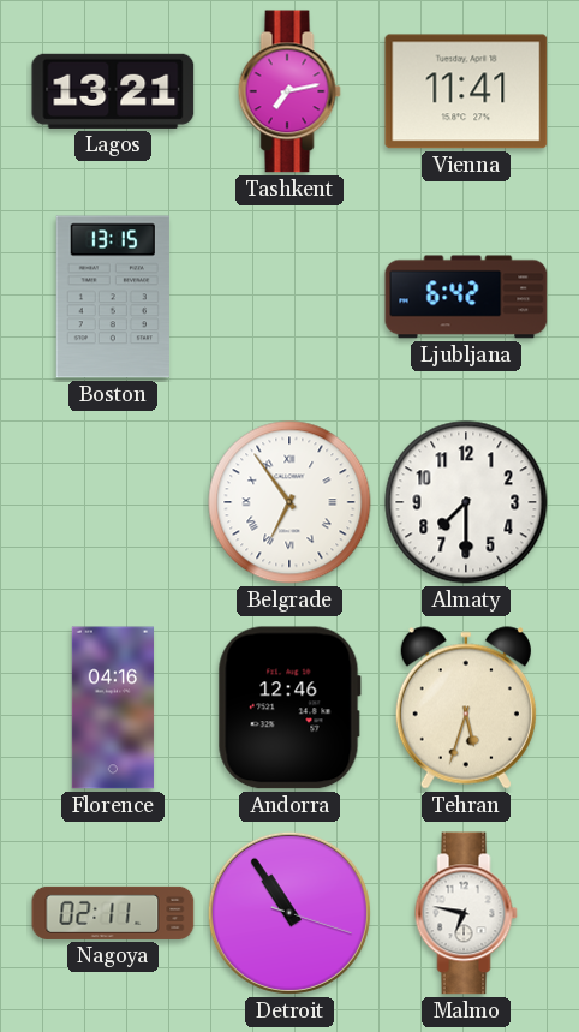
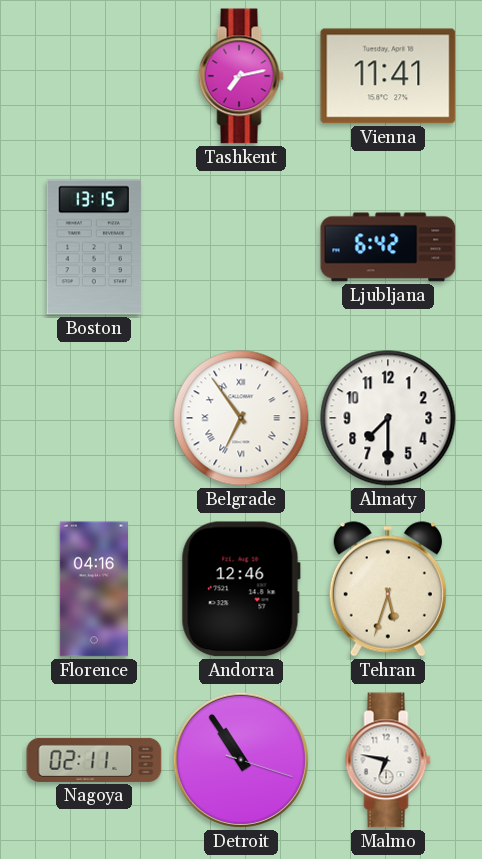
Lagos: 13:21 -> none
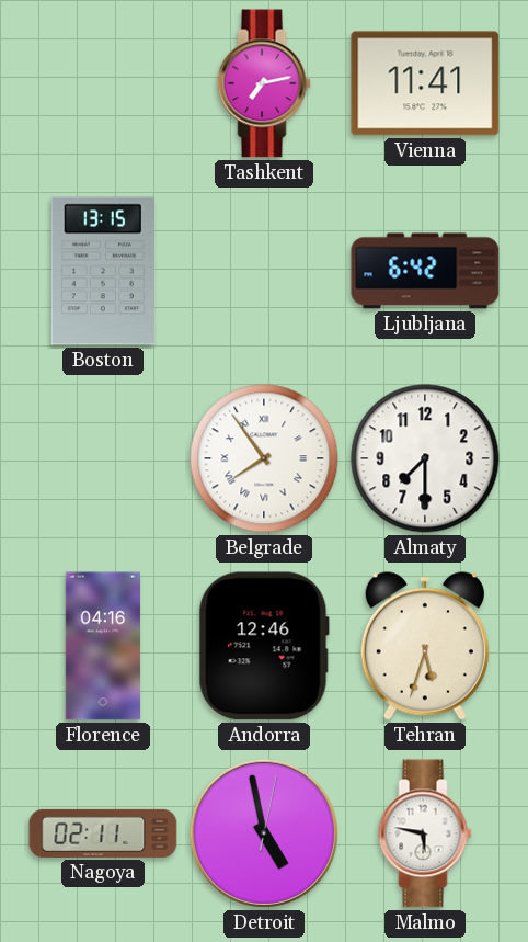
Belgrade: 6:54 -> 7:54
Detroit: 10:54 -> 4:58
Malmo: 6:47 -> 5:47
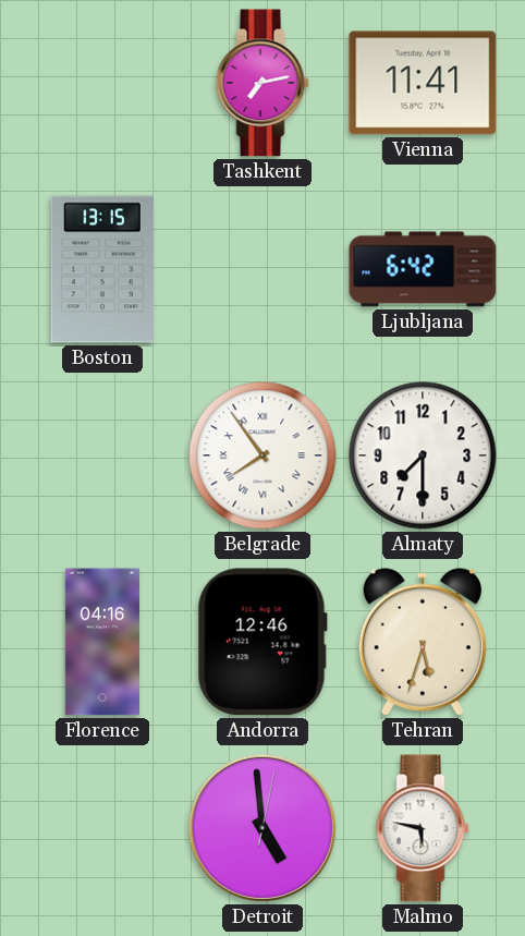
Nagoya: 02:11 -> none
Detroit: 4:58 -> 4:59
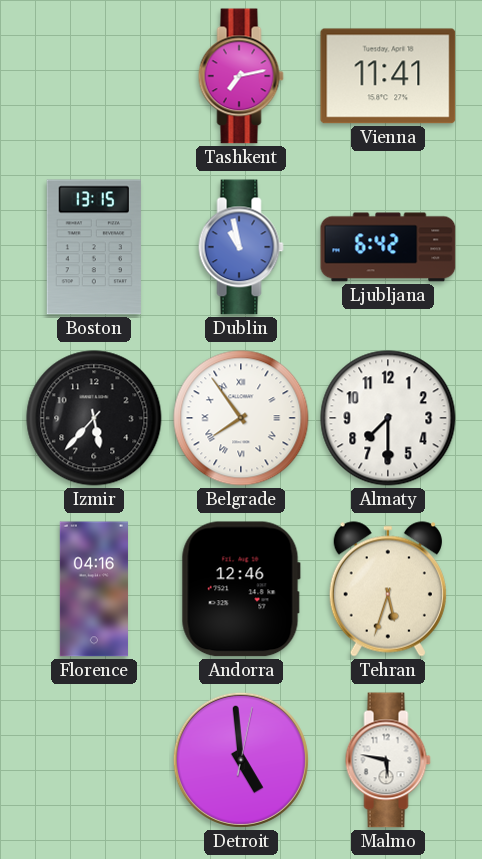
Dublin: none -> 10:58
Izmir: none -> 5:37
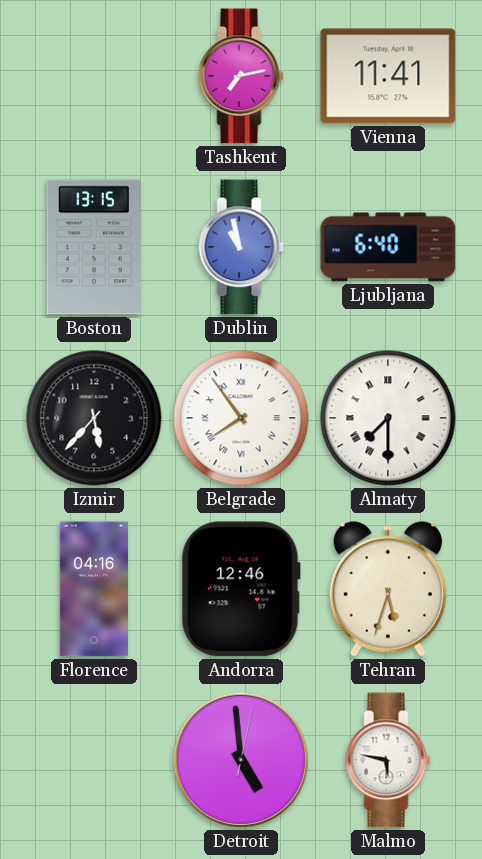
Ljubljana: 6:42 -> 6:40
Almaty numerals: Arabic -> Roman
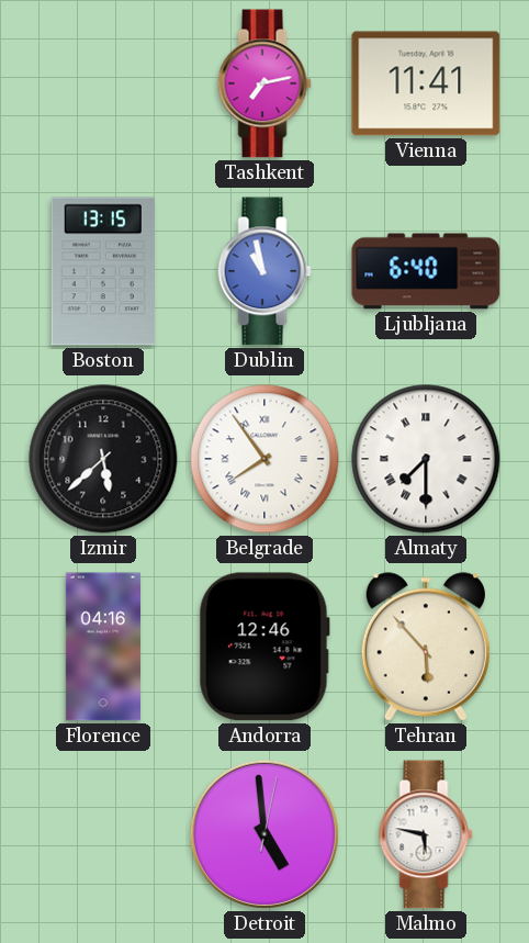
Izmir: 5:37 -> 5:38
Tehran: 5:33 -> 5:53
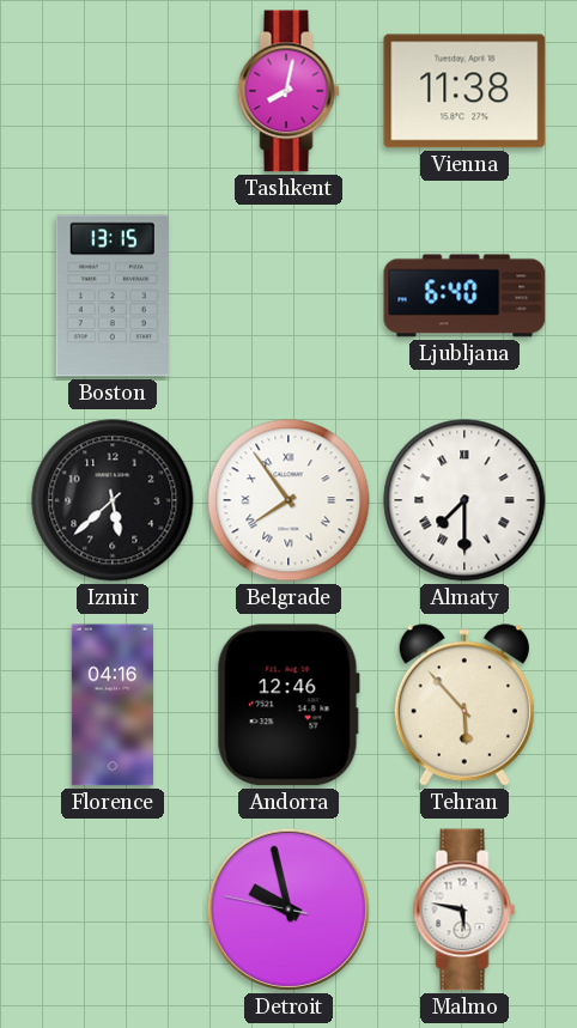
Tashkent: 7:13 -> 8:02
Vienna: 11:41 -> 11:38
Dublin: 10:58 -> none
Detroit: 4:59 -> 9:57
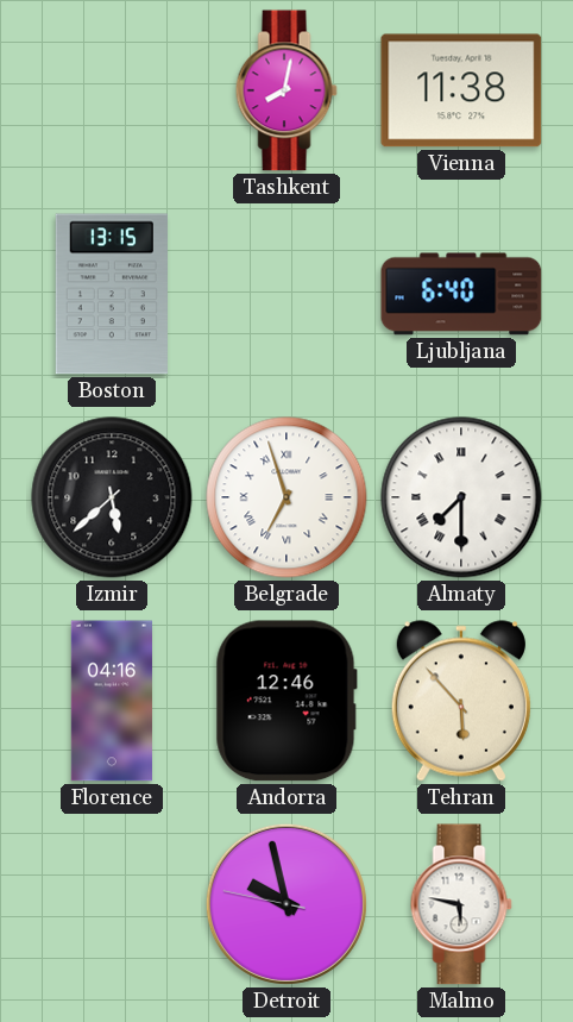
Belgrade: 7:54 -> 6:57
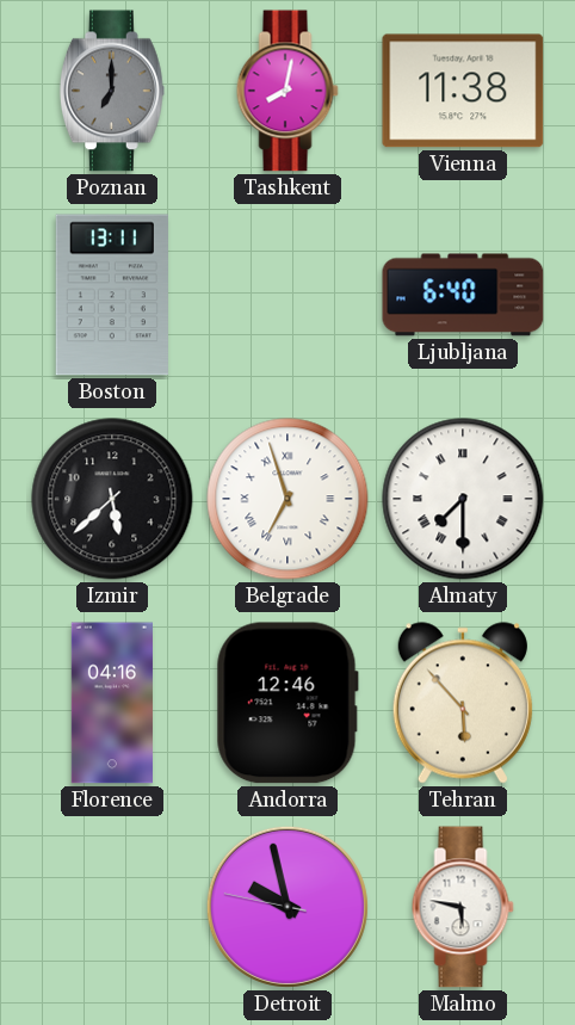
Poznan: none -> 7:00
Boston: 13:15 -> 13:11
